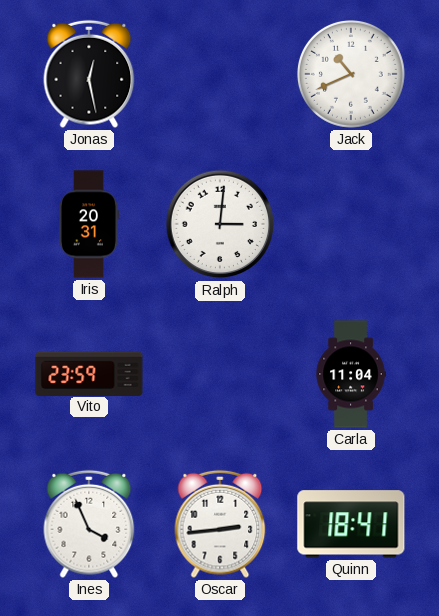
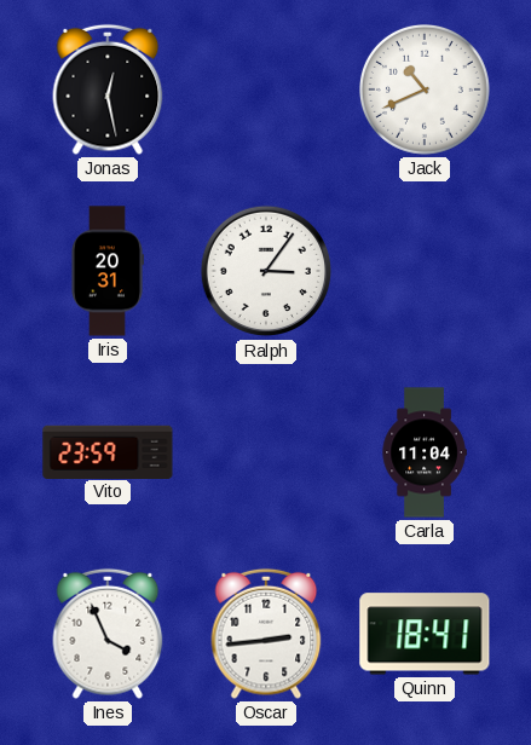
Ralph: 3:01 -> 3:06
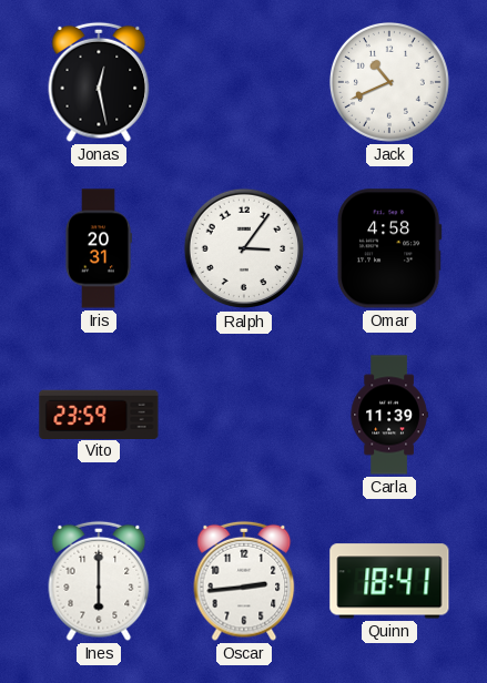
Omar: none -> 4:58
Carla: 11:04 -> 11:39
Ines: 3:56 -> 6:00
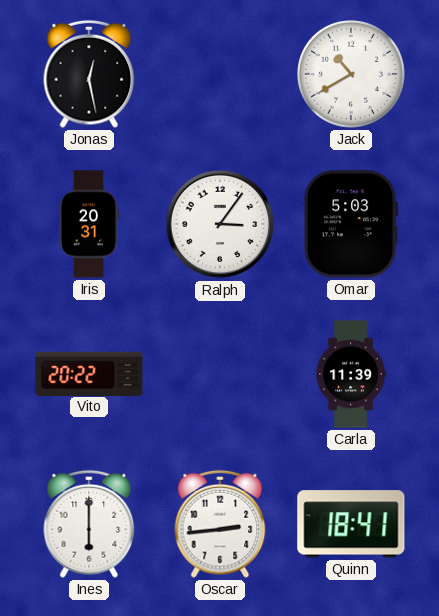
Jack: 10:41 -> 10:40
Omar: 4:58 -> 5:03
Vito: 23:59 -> 20:22
